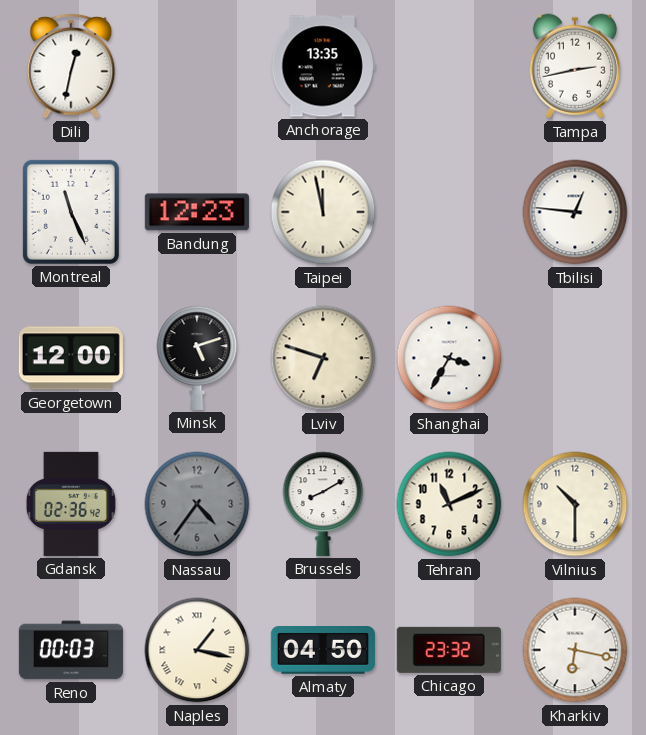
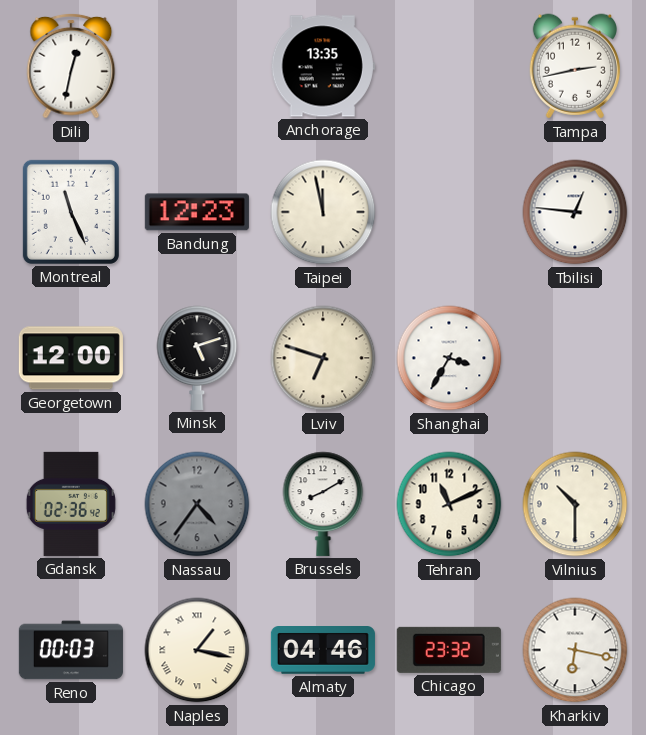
Almaty: 04:50 -> 04:46
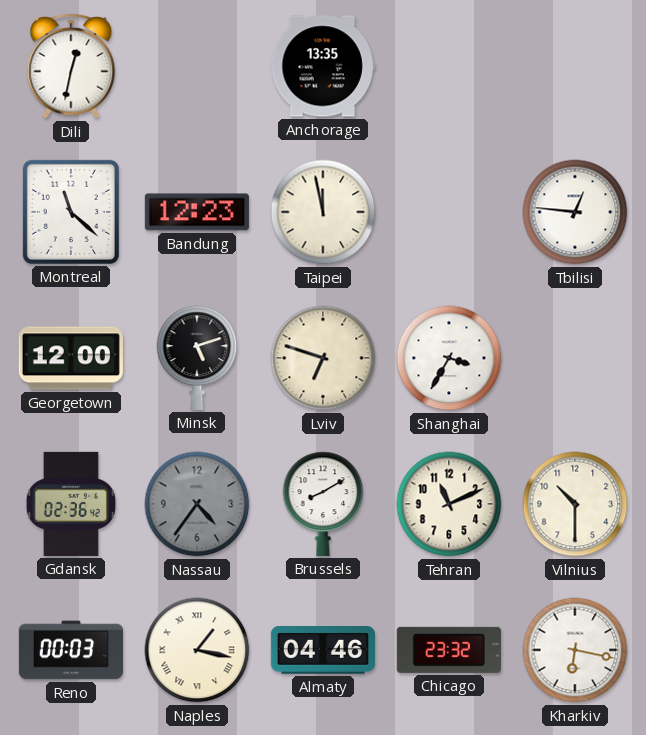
Tampa: 2:43 -> none
Montreal: 11:26 -> 11:22
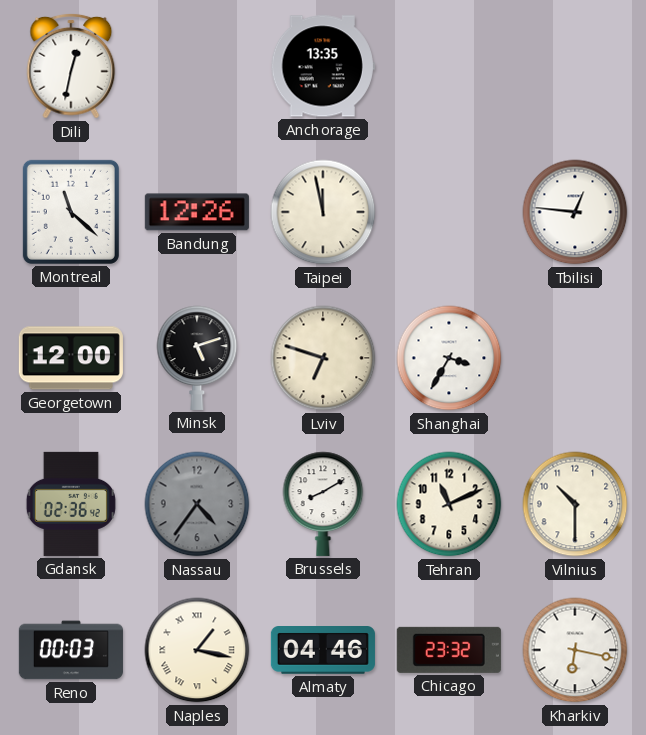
Bandung: 12:23 -> 12:26
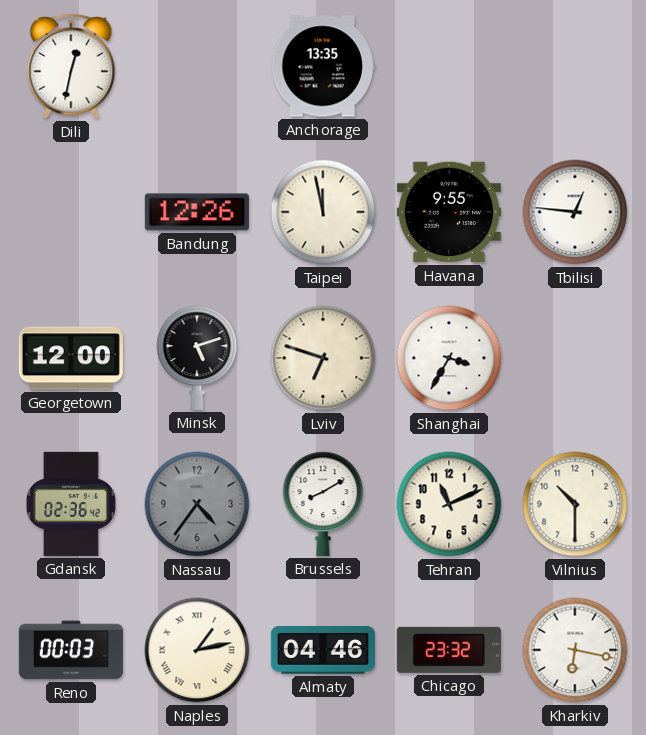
Montreal: 11:22 -> none
Havana: none -> 9:55
Naples: 1:17 -> 1:13
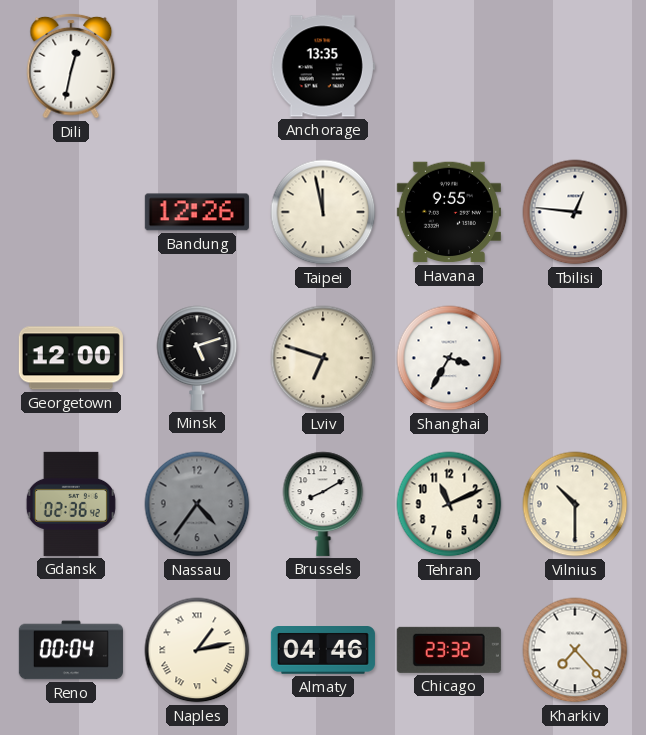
Reno: 00:03 -> 00:04
Kharkiv: 6:17 -> 7:23
